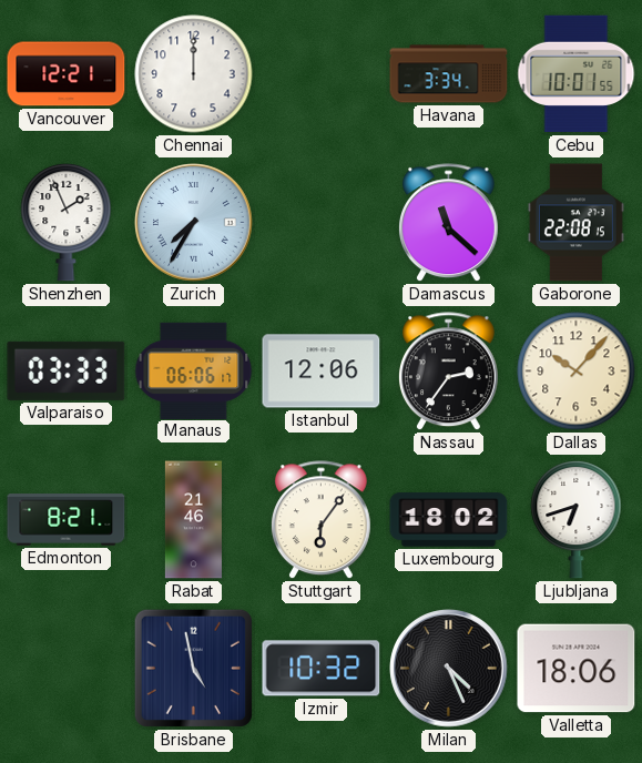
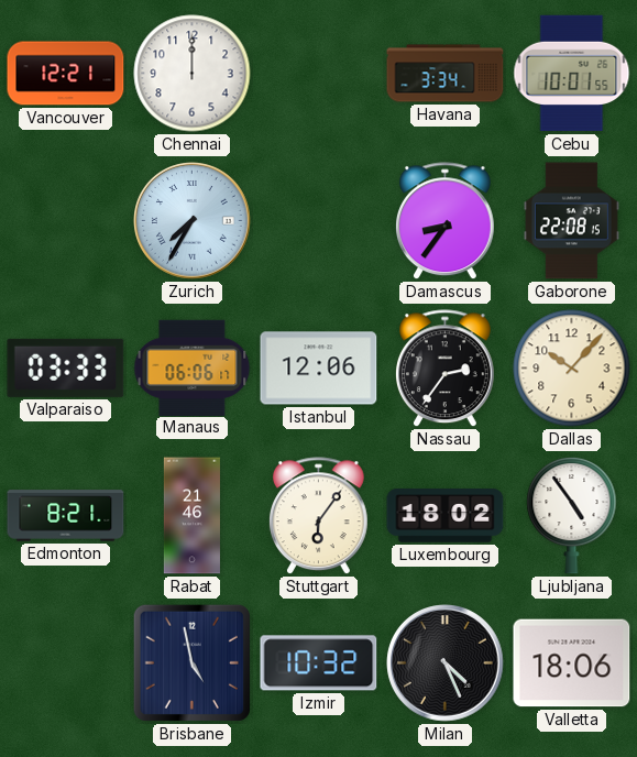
Shenzhen: 1:56 -> none
Damascus: 11:22 -> 8:36
Ljubljana: 6:42 -> 4:54
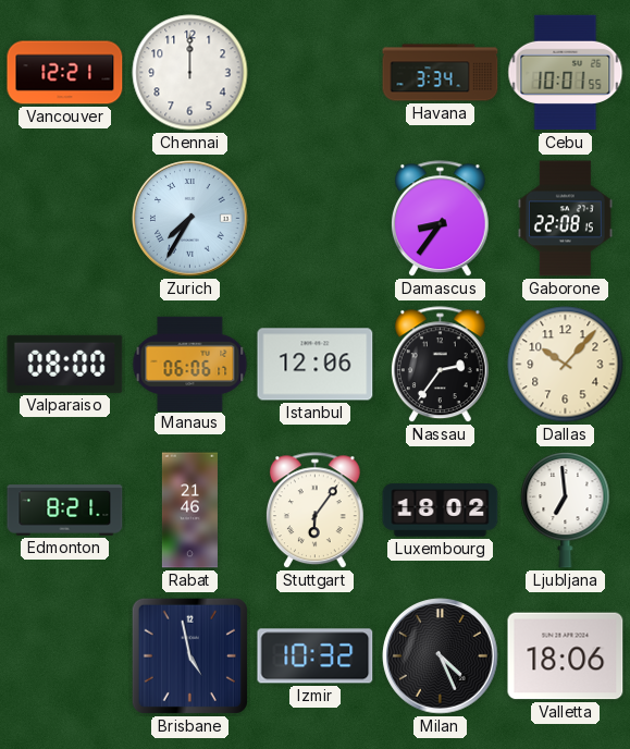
Valparaiso: 03:33 -> 08:00
Ljubljana: 4:54 -> 6:59
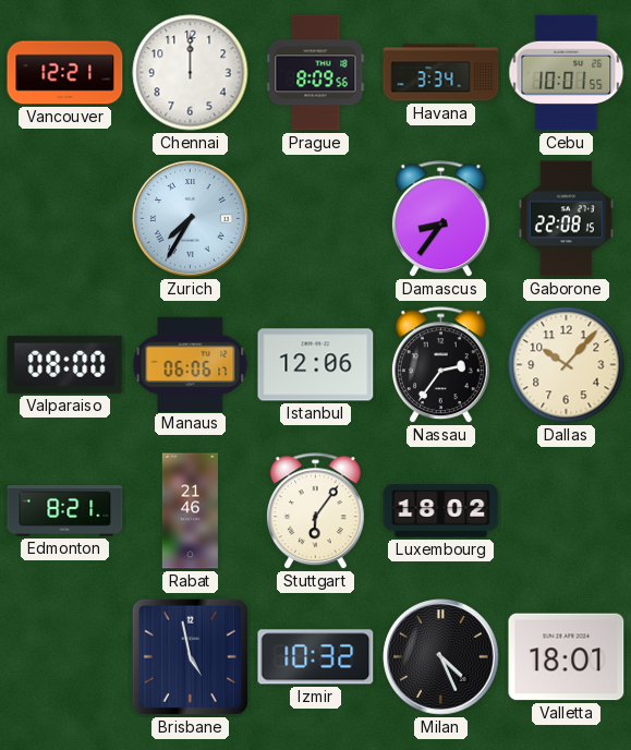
Prague: none -> 8:09
Ljubljana: 6:59 -> none
Valletta: 18:06 -> 18:01
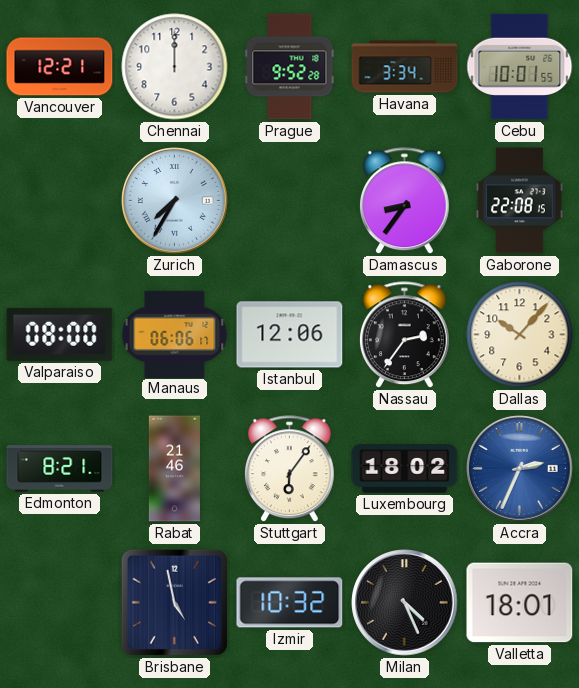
Prague: 8:09 -> 9:52
Accra: none -> 2:34
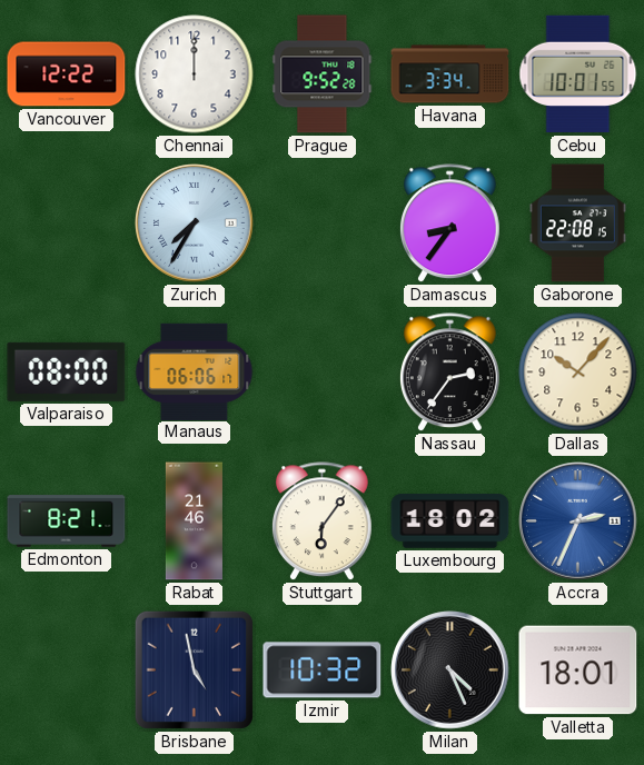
Vancouver: 12:21 -> 12:22
Istanbul: 12:06 -> none
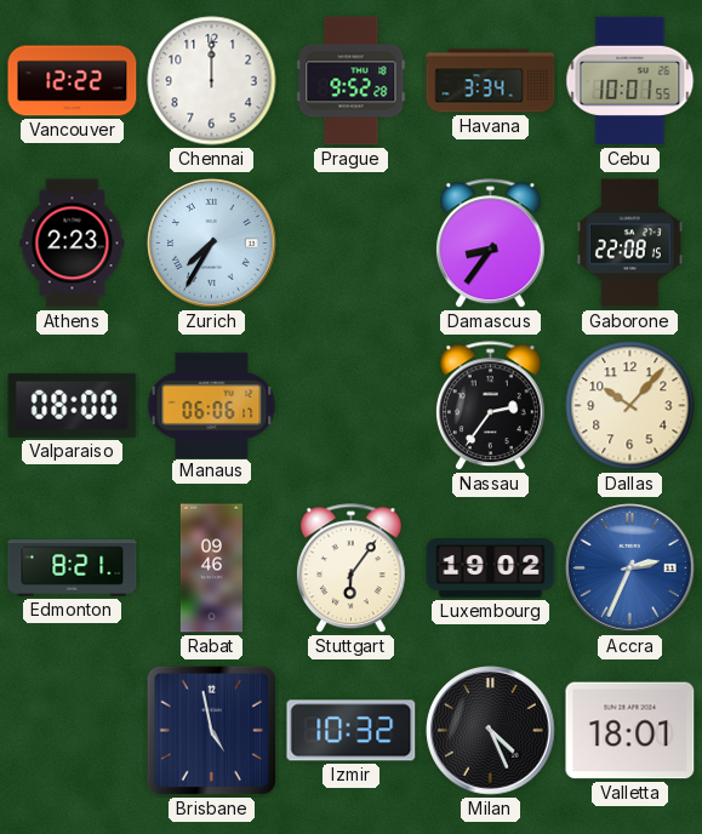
Athens: none -> 2:23
Rabat: 21:46 -> 09:46
Luxembourg: 18:02 -> 19:02
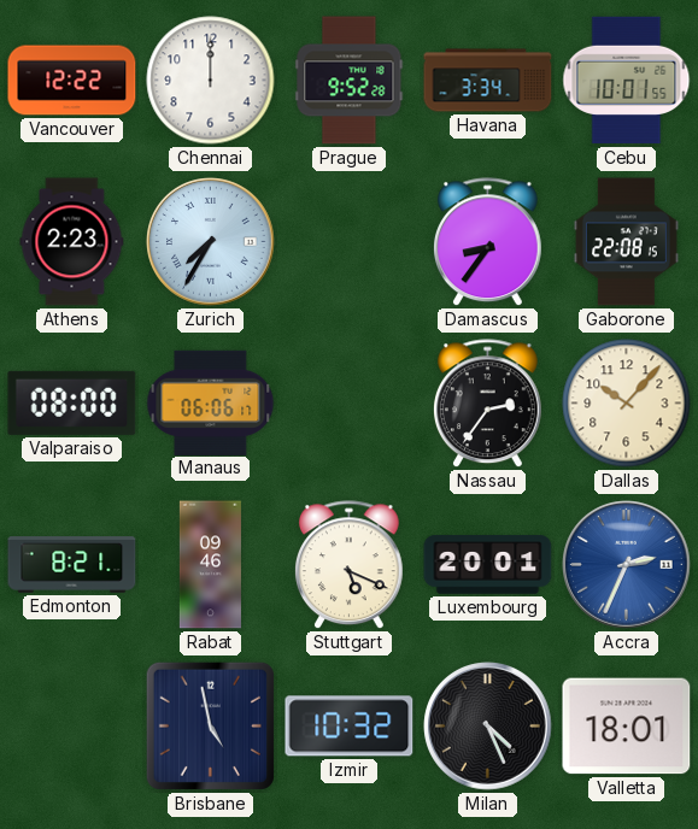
Stuttgart: 6:06 -> 5:19
Luxembourg: 19:02 -> 20:01
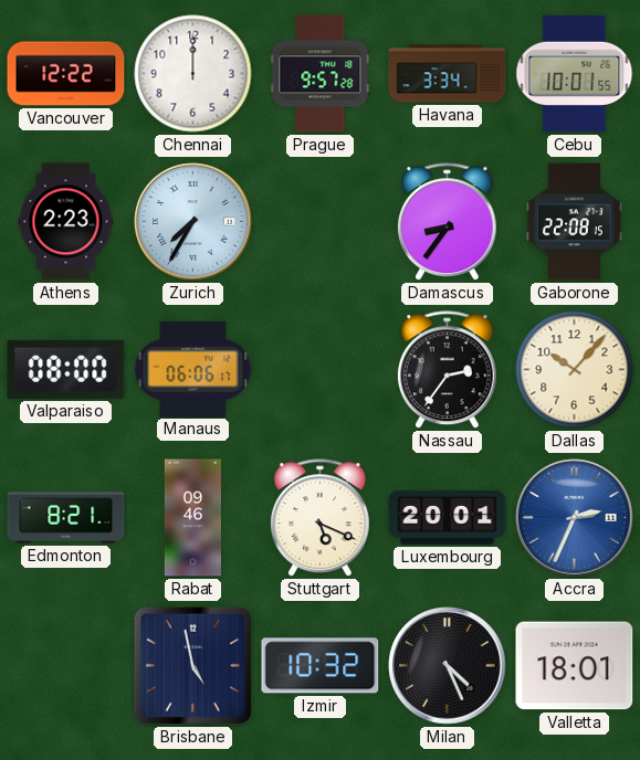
Prague: 9:52 -> 9:57
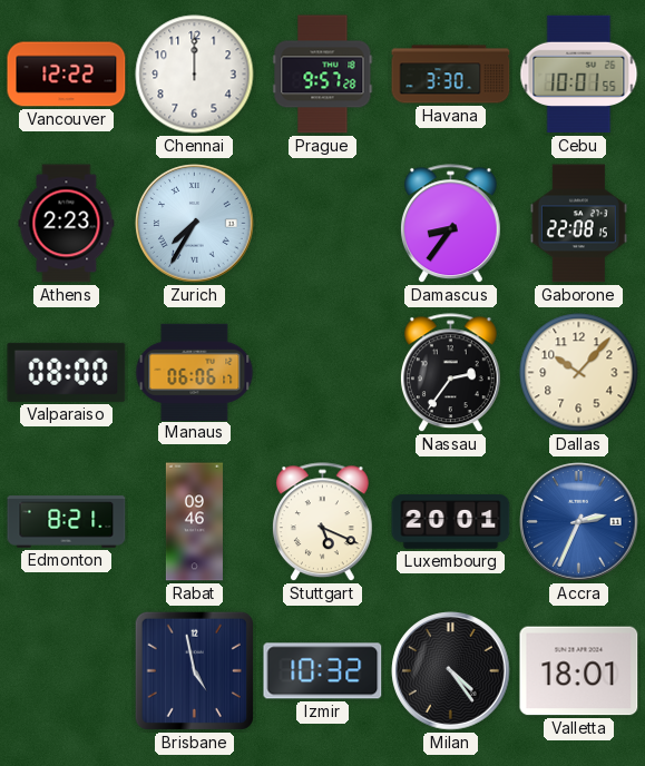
Havana: 3:34 -> 3:30
Milan: 4:26 -> 4:24
